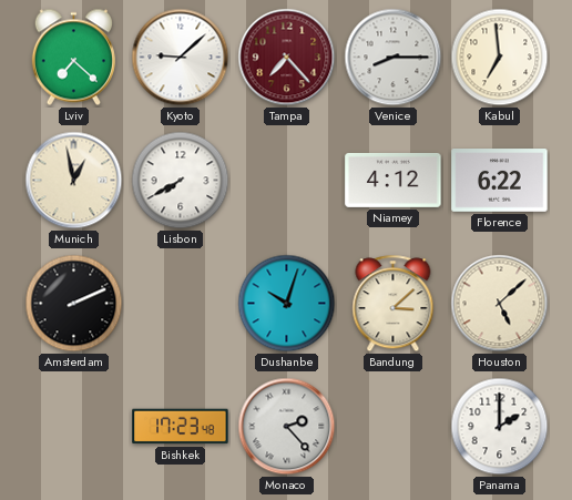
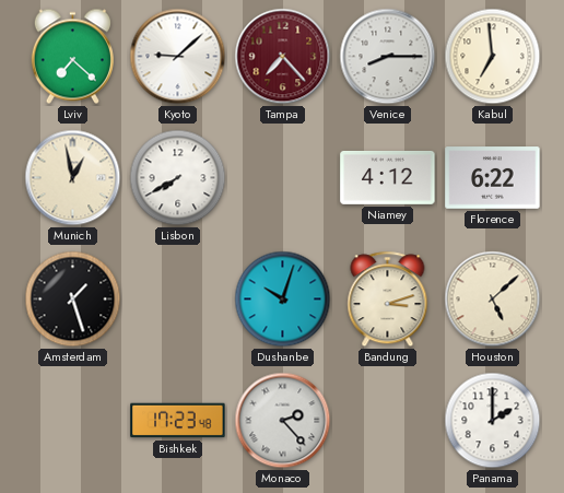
Amsterdam: 2:11 -> 1:27
Bandung: 3:08 -> 3:12
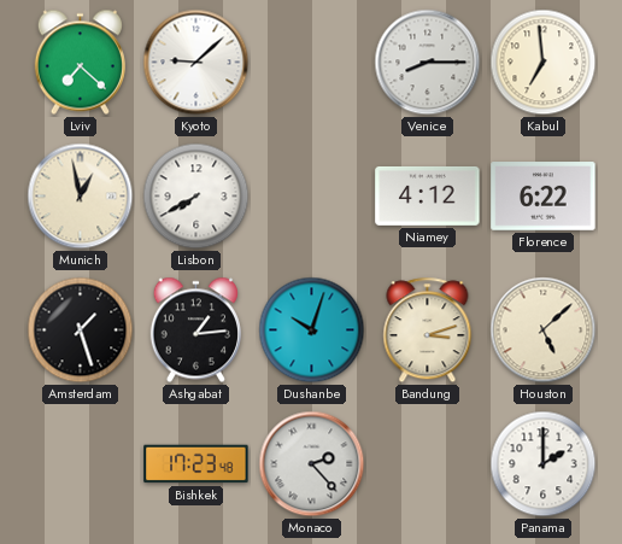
Tampa: 7:23 -> none
Ashgabat: none -> 1:14
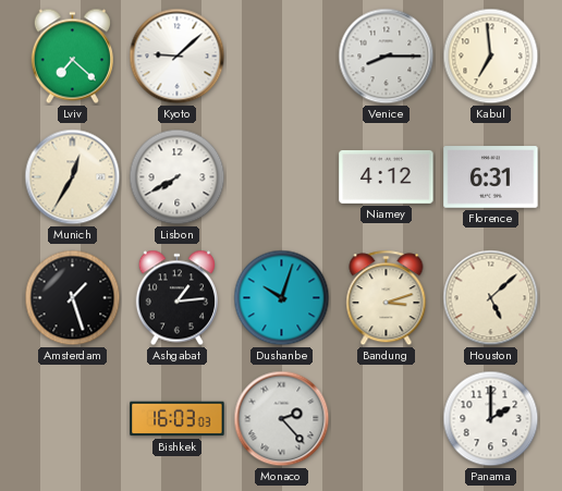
Munich: 12:58 -> 12:35
Florence: 6:22 -> 6:31
Bishkek: 17:23 -> 16:03
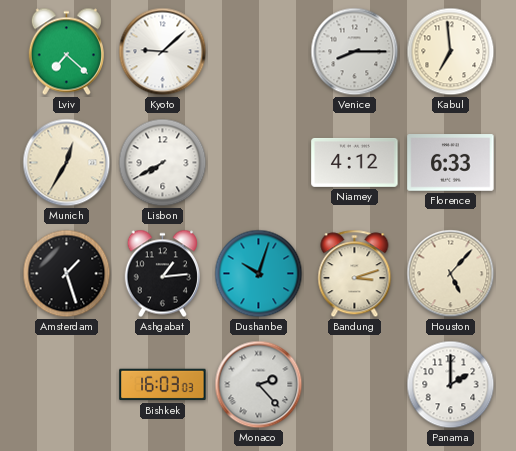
Florence: 6:31 -> 6:33
Houston: 5:08 -> 5:07
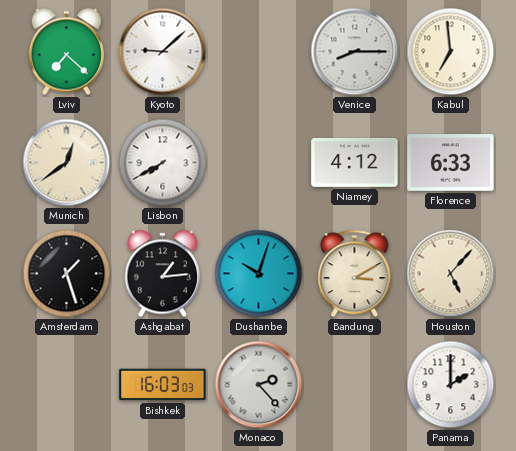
Munich: 12:35 -> 12:39
Bandung: 3:12 -> 3:10
